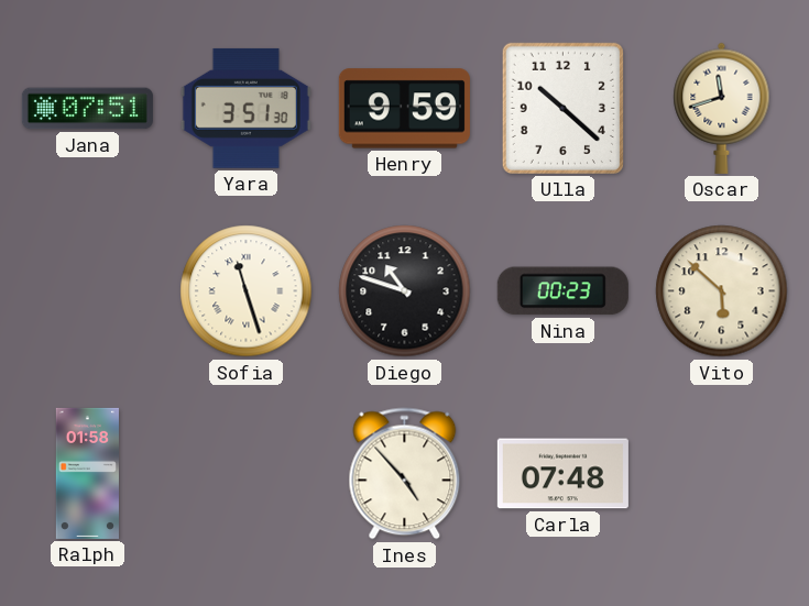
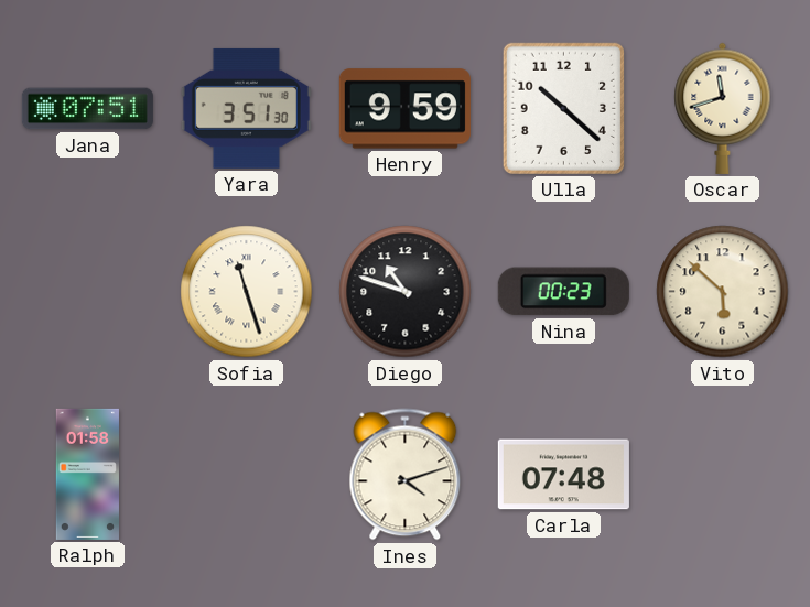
Ines: 4:53 -> 4:12
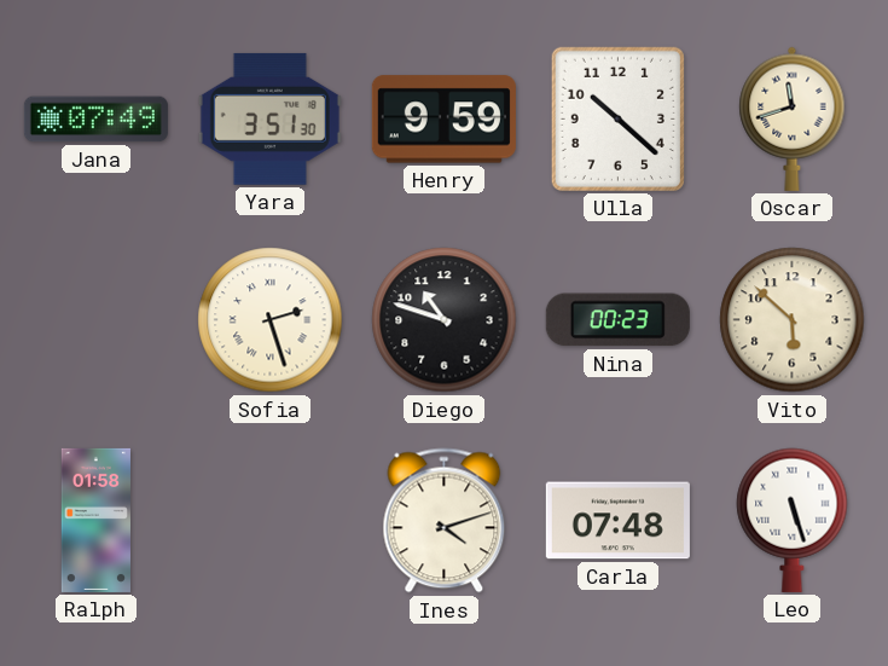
Jana: 07:51 -> 07:49
Sofia: 11:27 -> 2:27
Leo: none -> 5:27
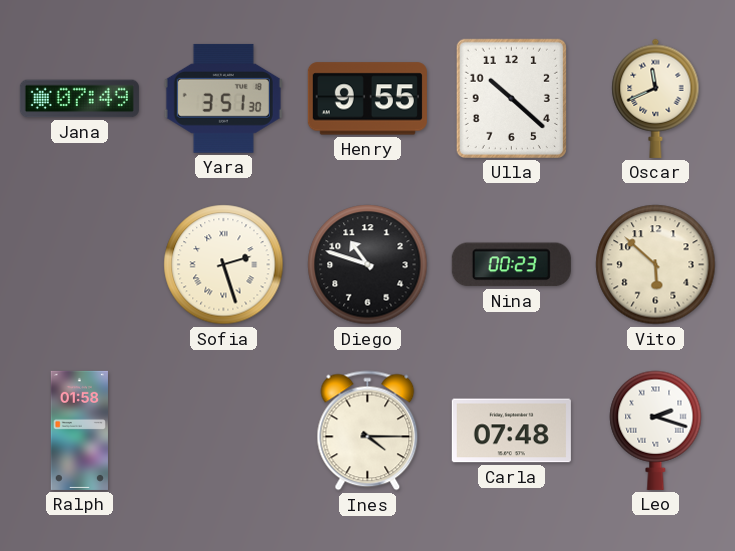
Henry: 9:59 -> 9:55
Oscar: 11:42 -> 11:41
Ines: 4:12 -> 4:15
Leo: 5:27 -> 2:18
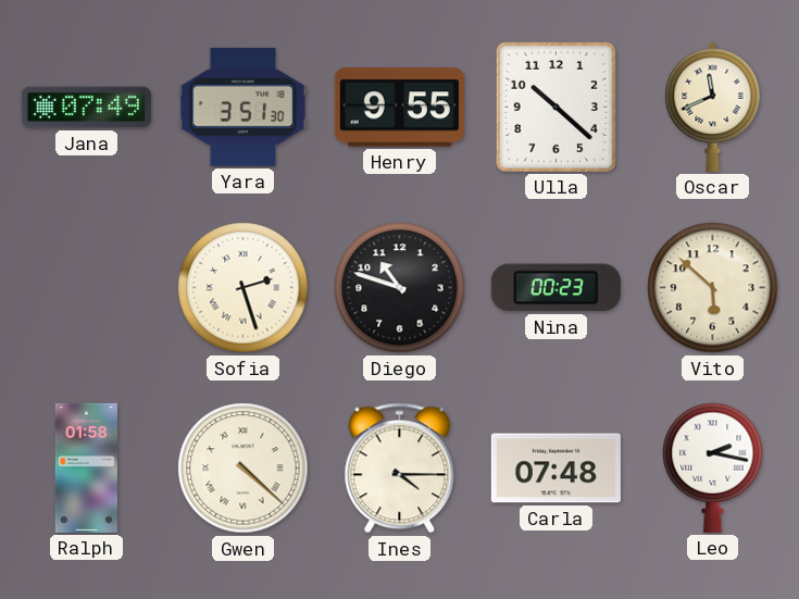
Gwen: none -> 4:22
Leo: 2:18 -> 2:17
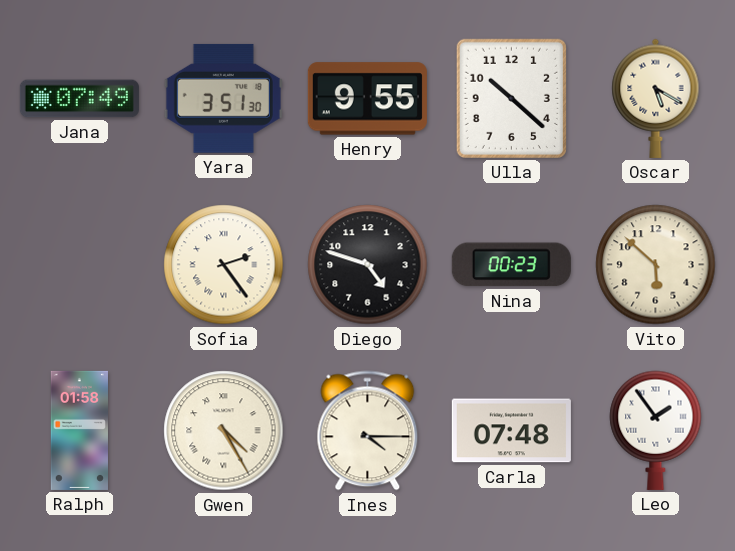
Oscar: 11:41 -> 5:20
Sofia: 2:27 -> 2:24
Diego: 10:48 -> 4:48
Gwen: 4:22 -> 4:25
Leo: 2:17 -> 1:54
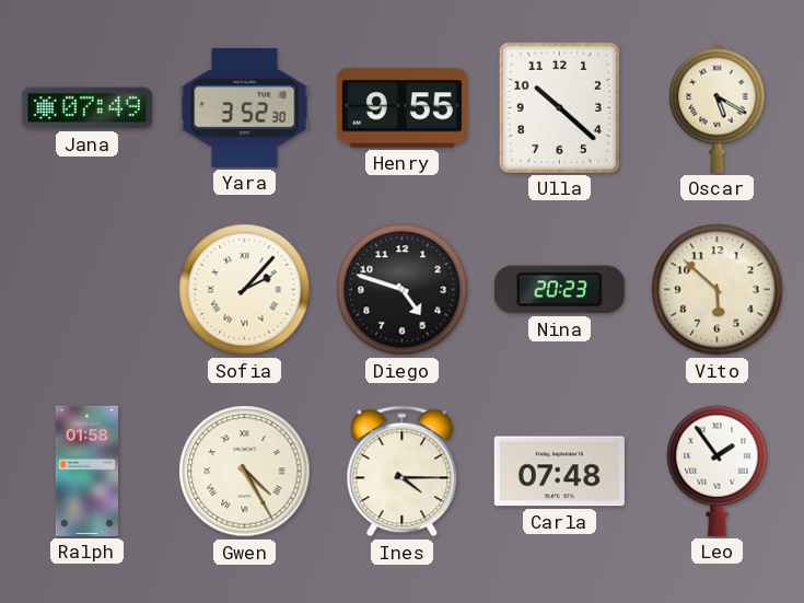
Yara: 3:51 -> 3:52
Sofia: 2:24 -> 2:07
Nina: 00:23 -> 20:23
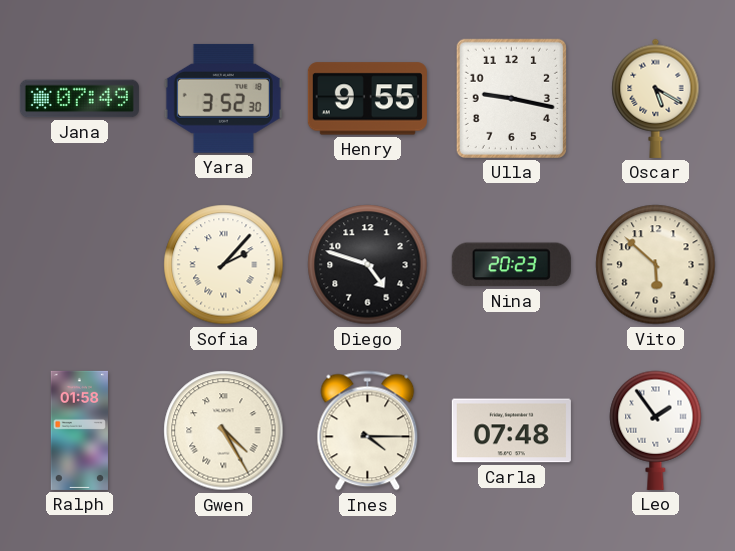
Ulla: 10:22 -> 9:17
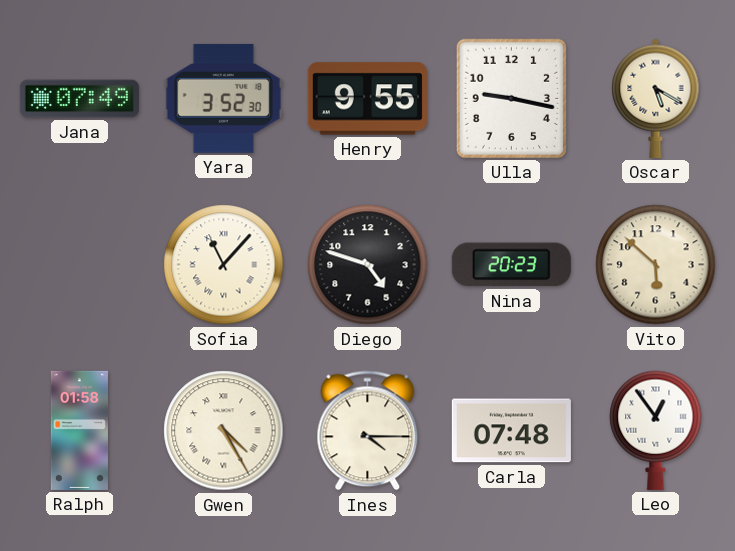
Sofia: 2:07 -> 11:07
Leo: 1:54 -> 12:54
